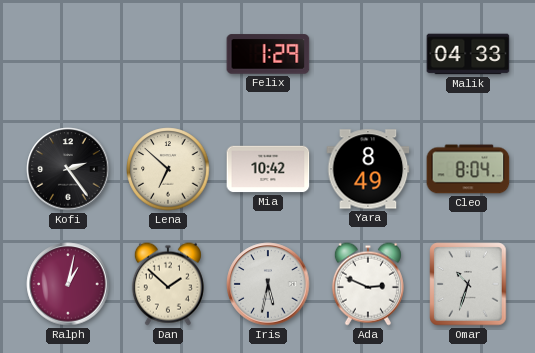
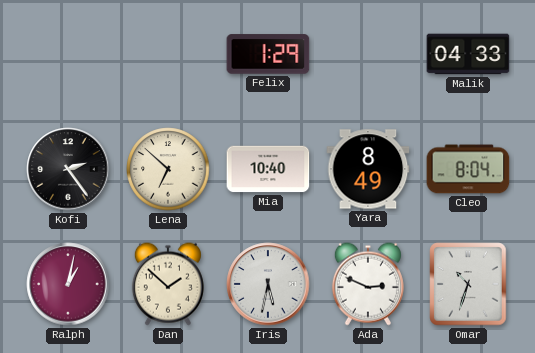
Mia: 10:42 -> 10:40
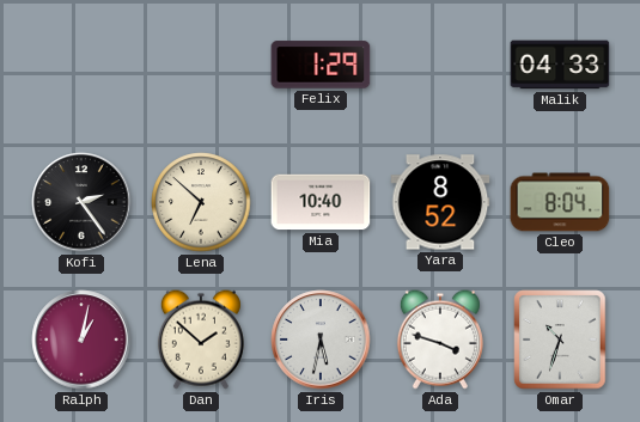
Yara: 8:49 -> 8:52
Ada: 2:49 -> 3:48
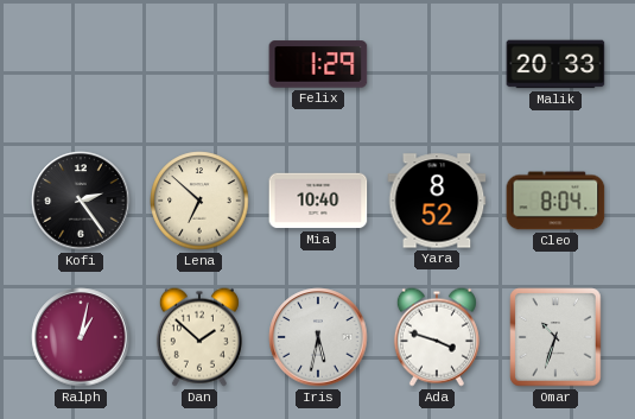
Malik: 04:33 -> 20:33
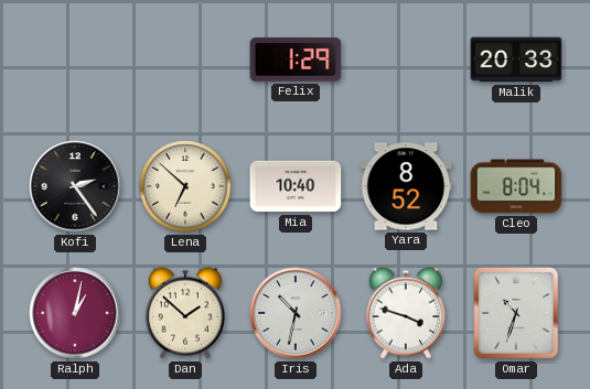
Iris: 5:32 -> 10:32
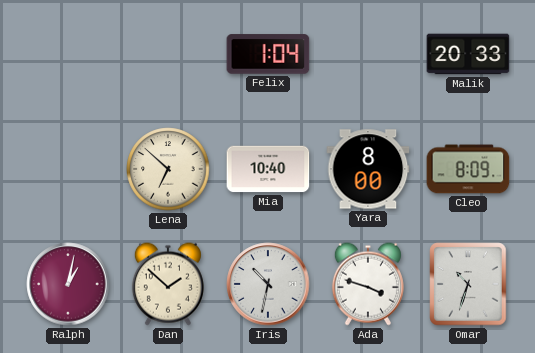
Felix: 1:29 -> 1:04
Kofi: 2:24 -> none
Yara: 8:52 -> 8:00
Cleo: 8:04 -> 8:09
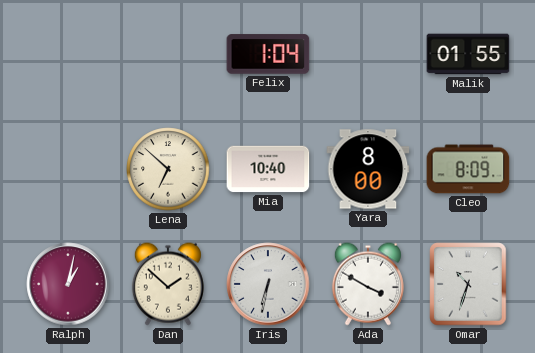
Malik: 20:33 -> 01:55
Iris: 10:32 -> 6:32
Ada: 3:48 -> 3:50
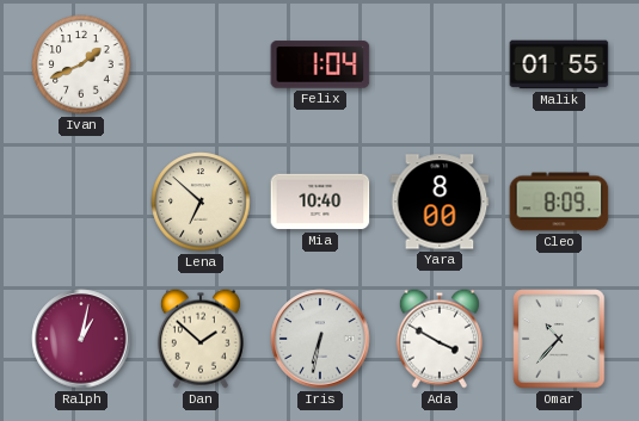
Ivan: none -> 1:41
Omar: 10:33 -> 10:37
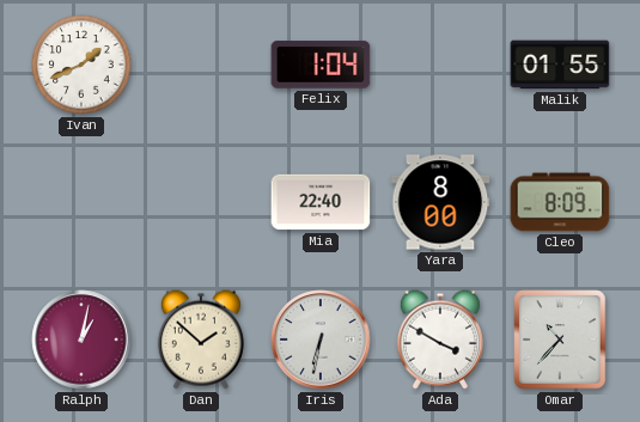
Lena: 6:52 -> none
Mia: 10:40 -> 22:40
